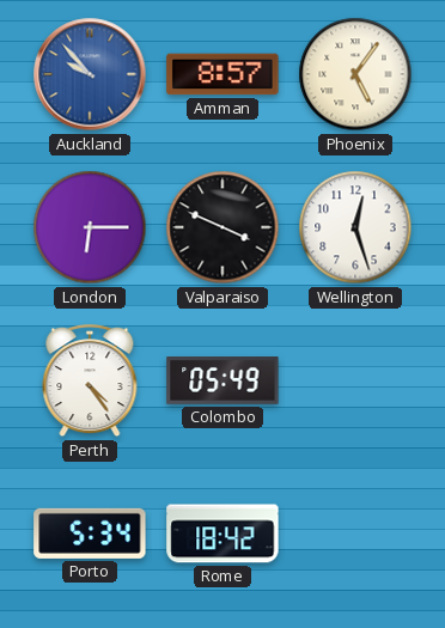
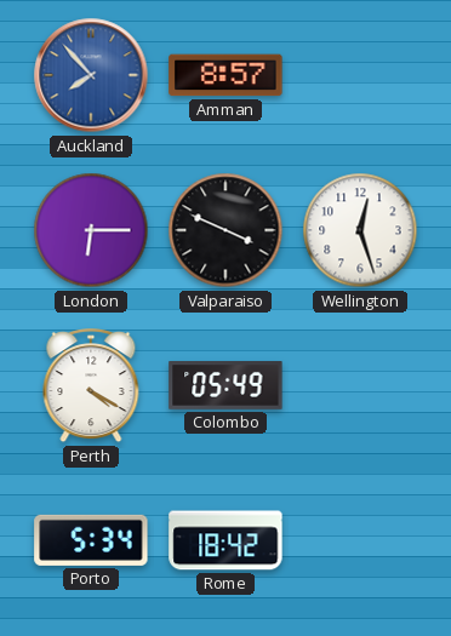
Auckland: 9:53 -> 7:53
Phoenix: 5:06 -> none
Perth: 4:24 -> 4:20
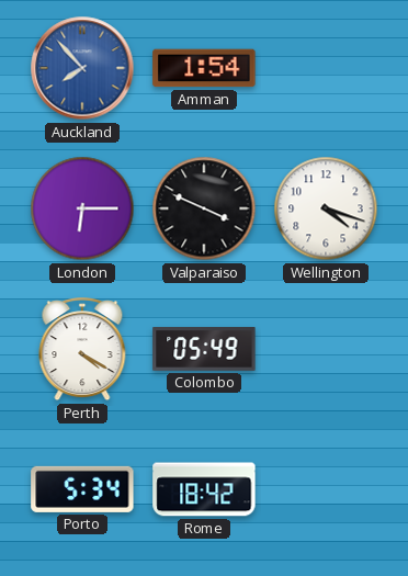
Amman: 8:57 -> 1:54
Wellington: 12:27 -> 4:18
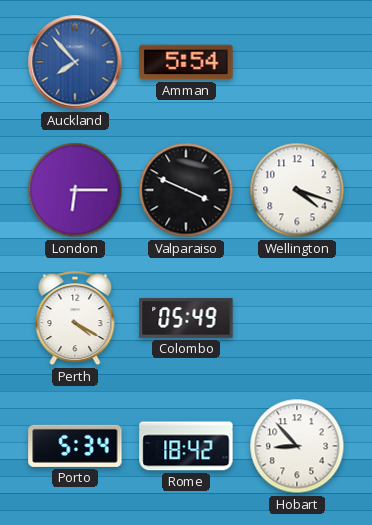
Amman: 1:54 -> 5:54
Hobart: none -> 8:53
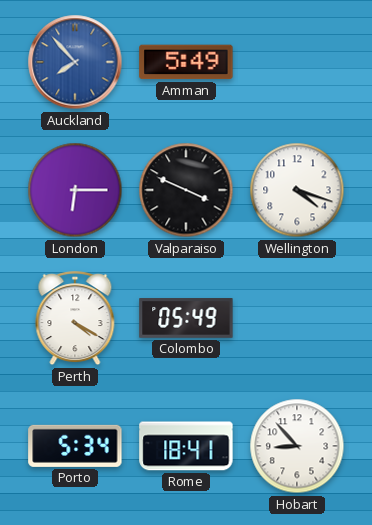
Amman: 5:54 -> 5:49
Rome: 18:42 -> 18:41
